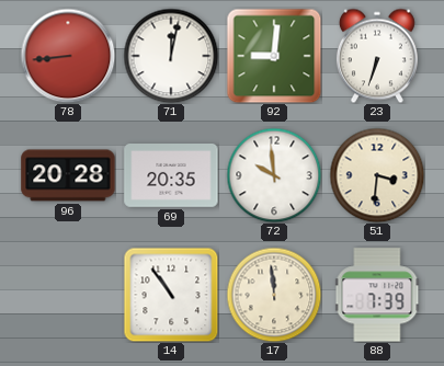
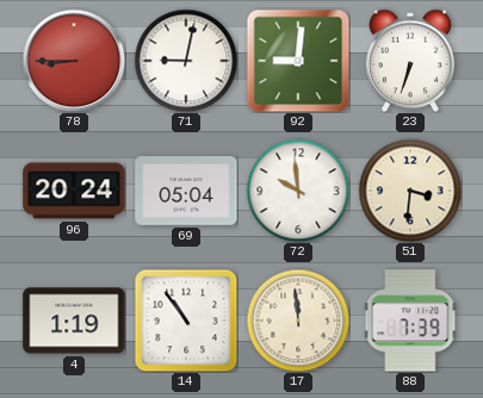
78: 8:44 -> 8:45
71: 12:02 -> 9:02
96: 20:28 -> 20:24
69: 20:35 -> 05:04
4: none -> 1:19
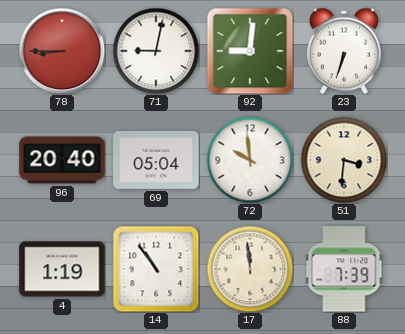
96: 20:24 -> 20:40
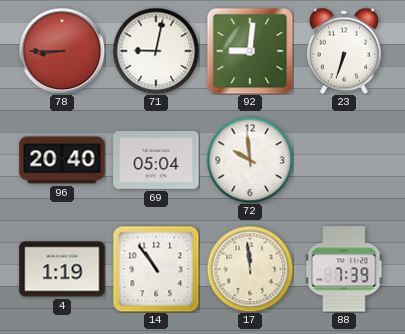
51: 3:31 -> none
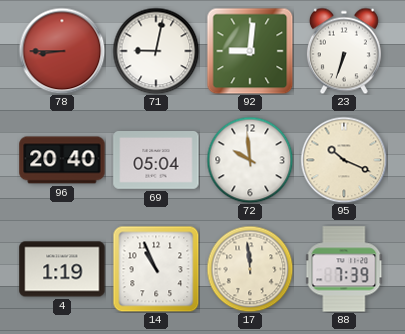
95: none -> 10:19
14: 10:54 -> 10:56
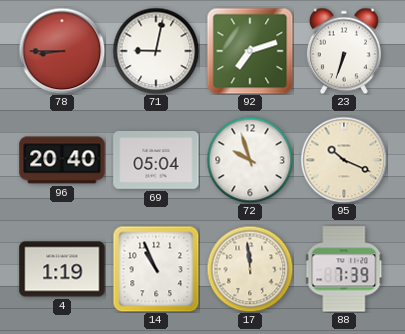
92: 9:01 -> 7:12
72: 9:59 -> 9:57
